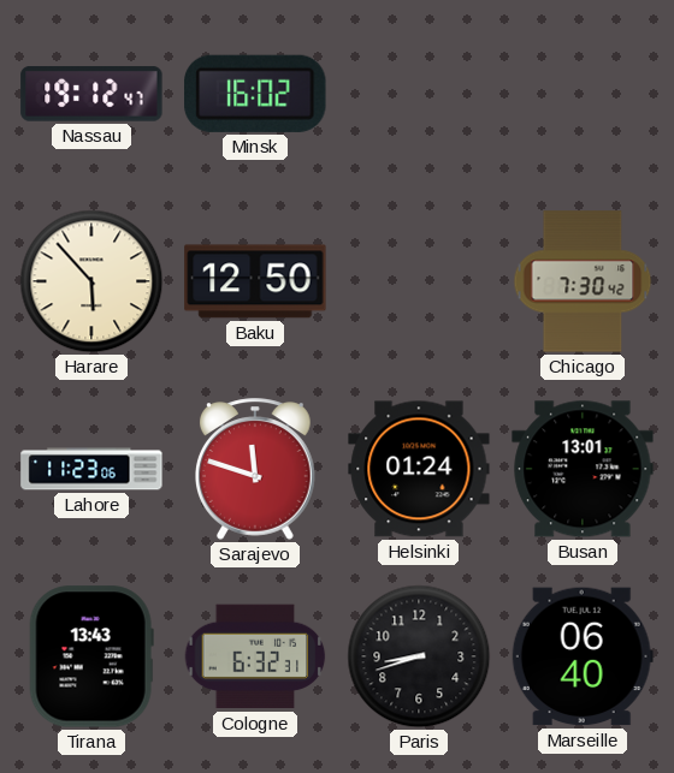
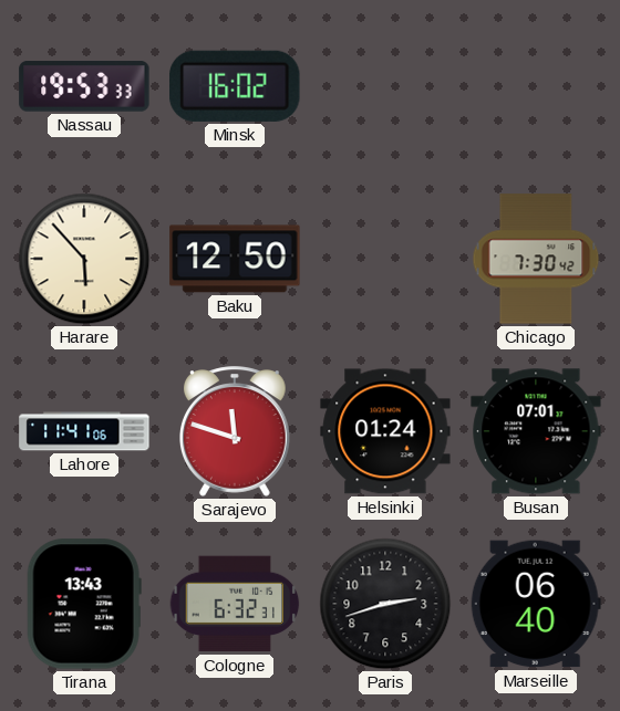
Nassau: 19:12 -> 19:53
Lahore: 11:23 -> 11:41
Busan: 13:01 -> 07:01
Paris: 8:42 -> 2:42
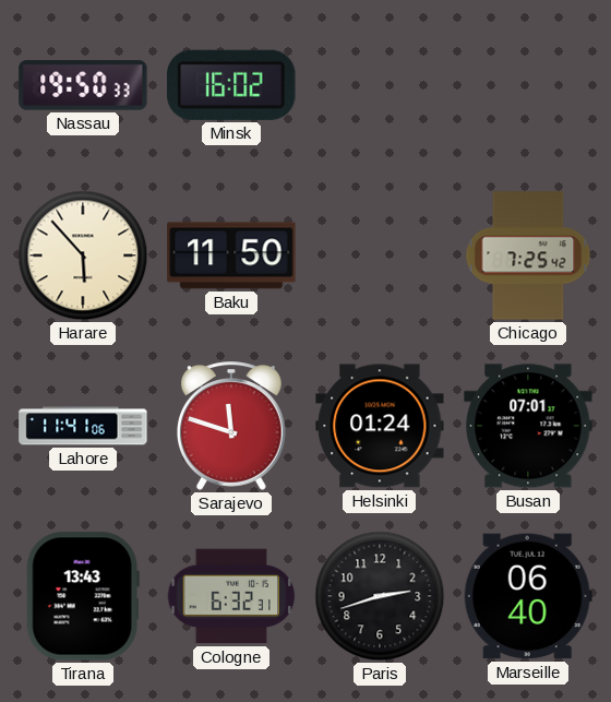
Nassau: 19:53 -> 19:50
Baku: 12:50 -> 11:50
Chicago: 7:30 -> 7:25
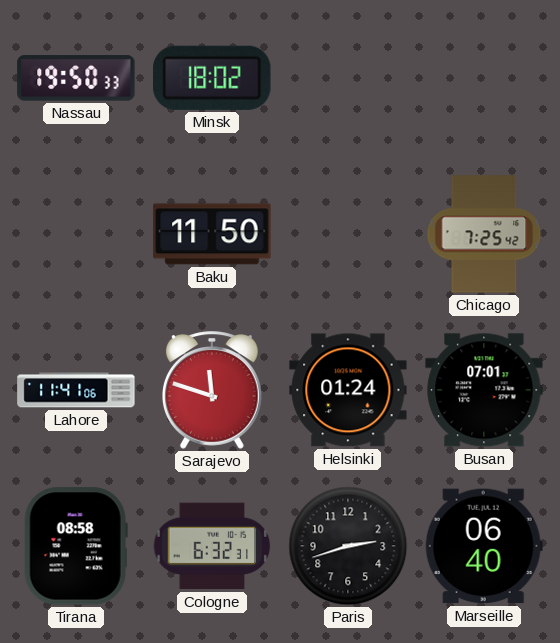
Minsk: 16:02 -> 18:02
Harare: 5:53 -> none
Tirana: 13:43 -> 08:58
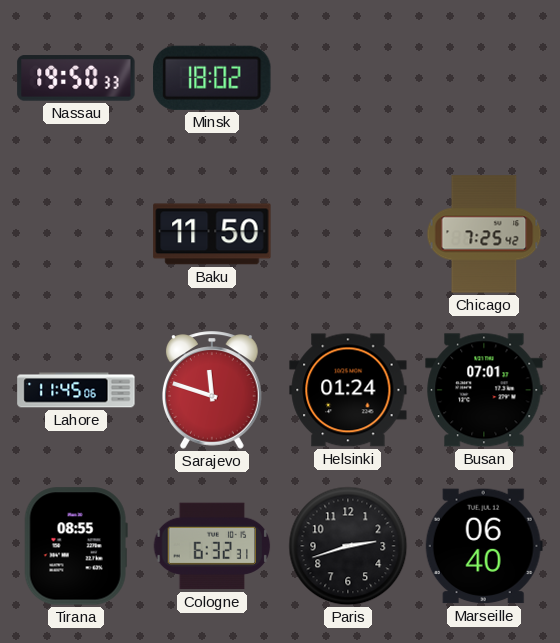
Lahore: 11:41 -> 11:45
Tirana: 08:58 -> 08:55
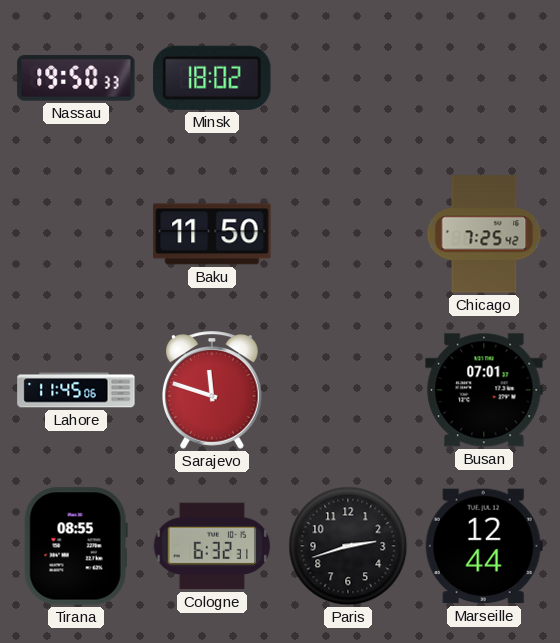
Helsinki: 01:24 -> none
Marseille: 06:40 -> 12:44
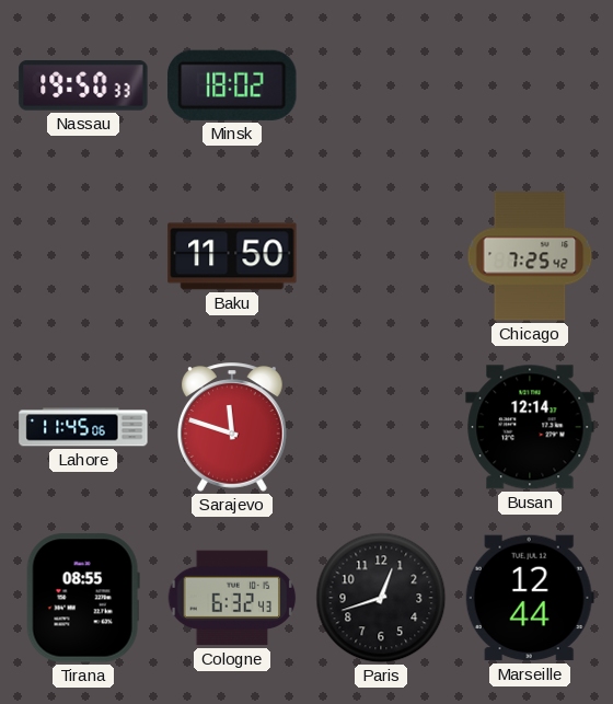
Busan: 07:01 -> 12:14
Cologne: 6:32:31 -> 6:32:43
Paris: 2:42 -> 12:42
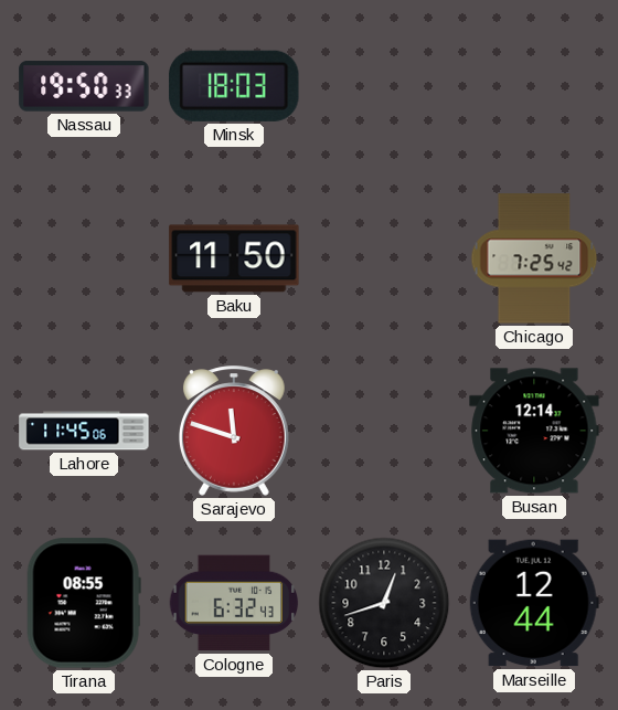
Minsk: 18:02 -> 18:03
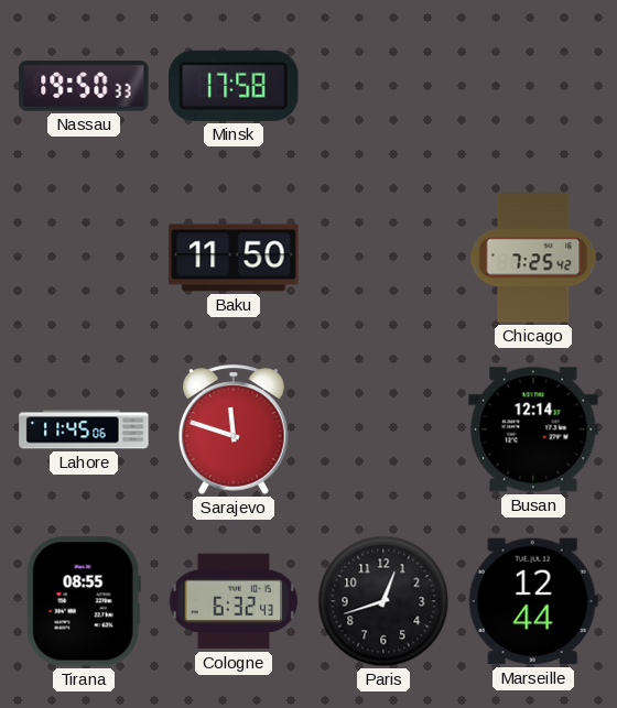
Minsk: 18:03 -> 17:58
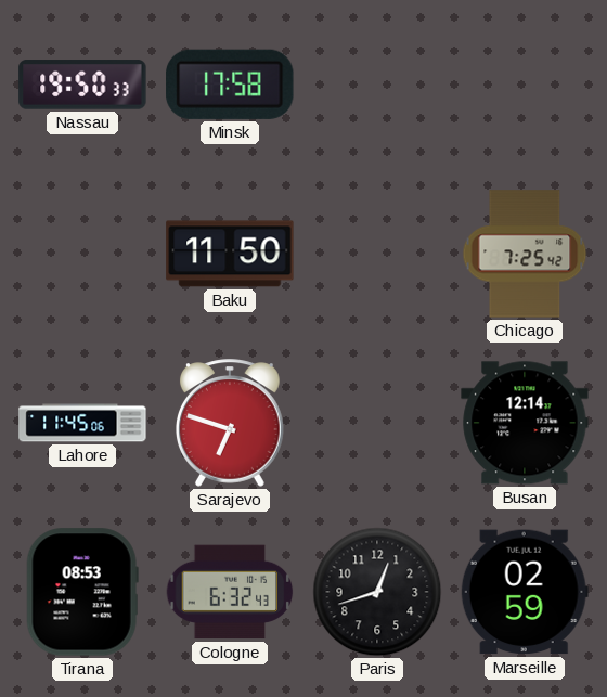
Sarajevo: 11:48 -> 6:48
Tirana: 08:55 -> 08:53
Marseille: 12:44 -> 02:59
